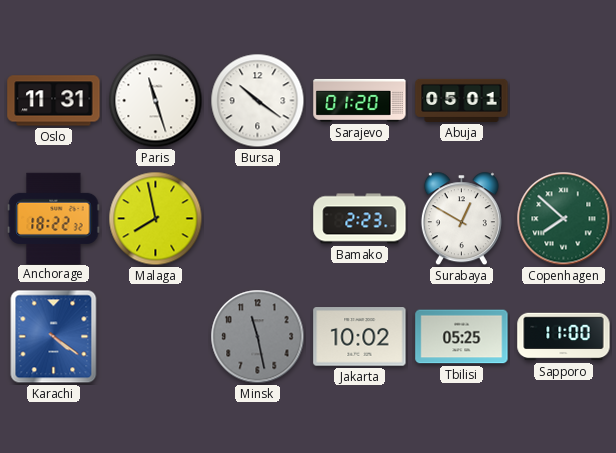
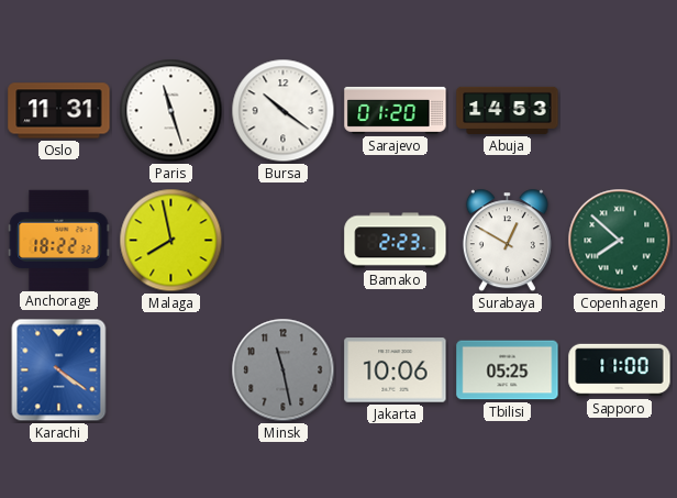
Abuja: 05:01 -> 14:53
Jakarta: 10:02 -> 10:06
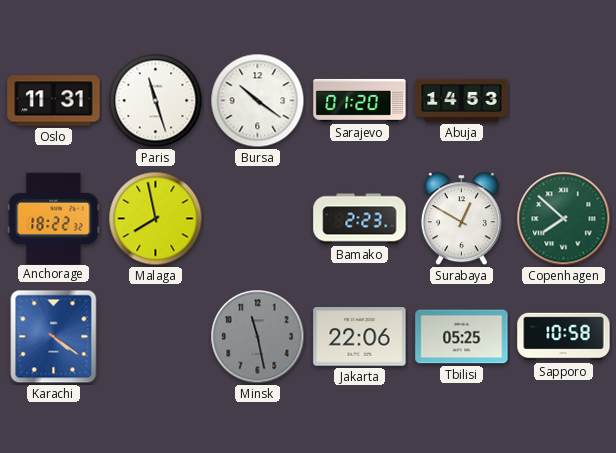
Jakarta: 10:06 -> 22:06
Sapporo: 11:00 -> 10:58
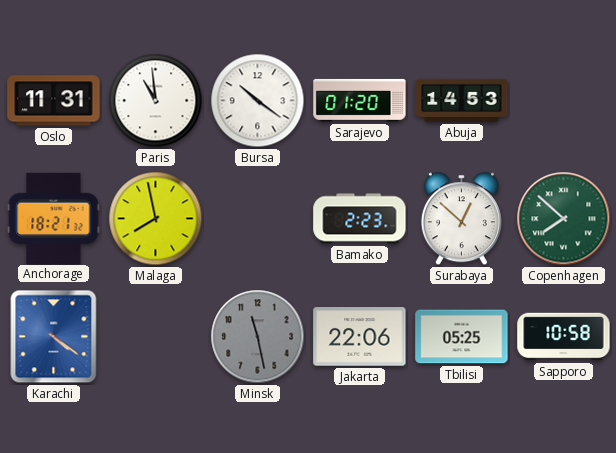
Paris: 11:27 -> 10:59
Anchorage: 18:22 -> 18:21
Surabaya: 12:50 -> 12:52
